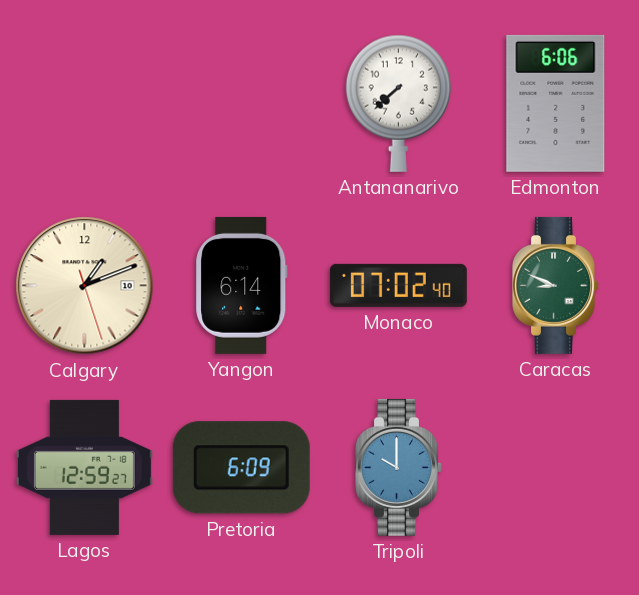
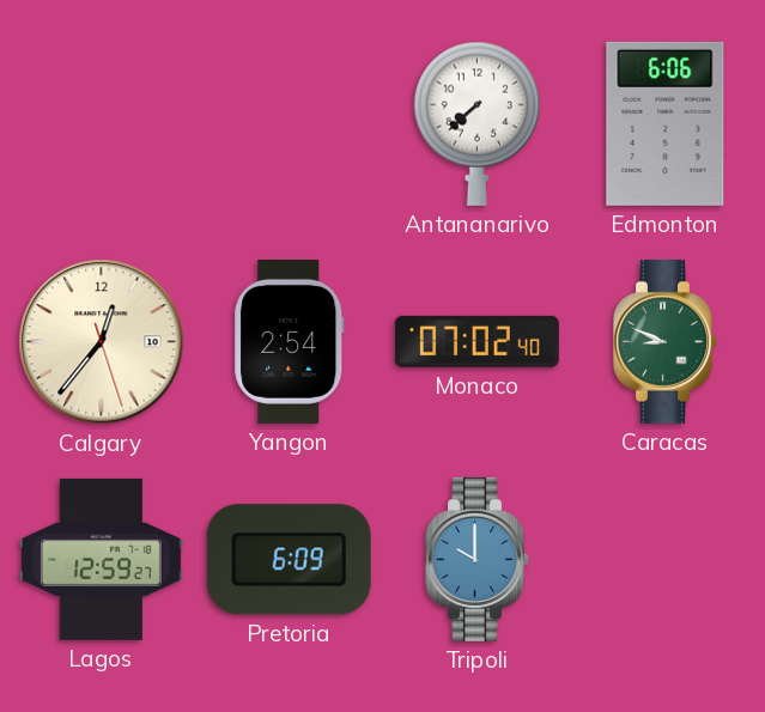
Calgary: 1:11 -> 12:36
Yangon: 6:14 -> 2:54
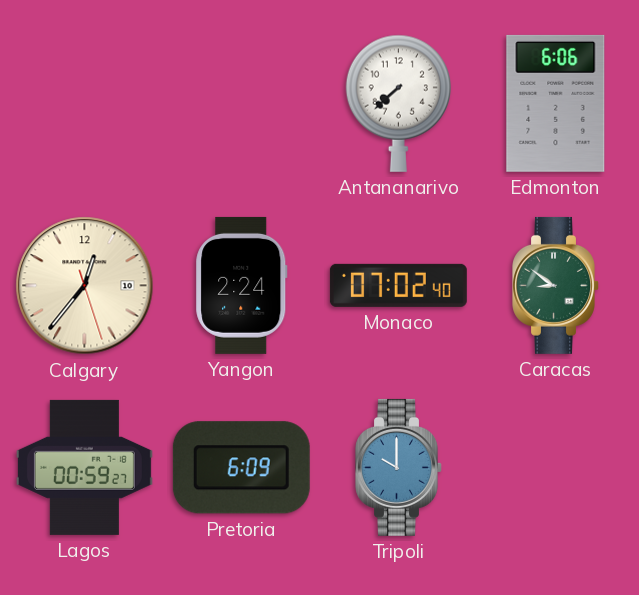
Yangon: 2:54 -> 2:24
Caracas: 8:49 -> 8:51
Lagos: 12:59 -> 00:59
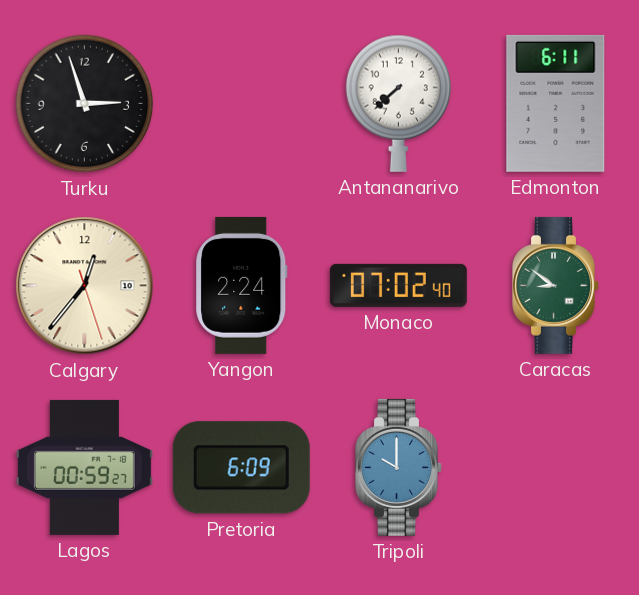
Turku: none -> 2:57
Edmonton: 6:06 -> 6:11
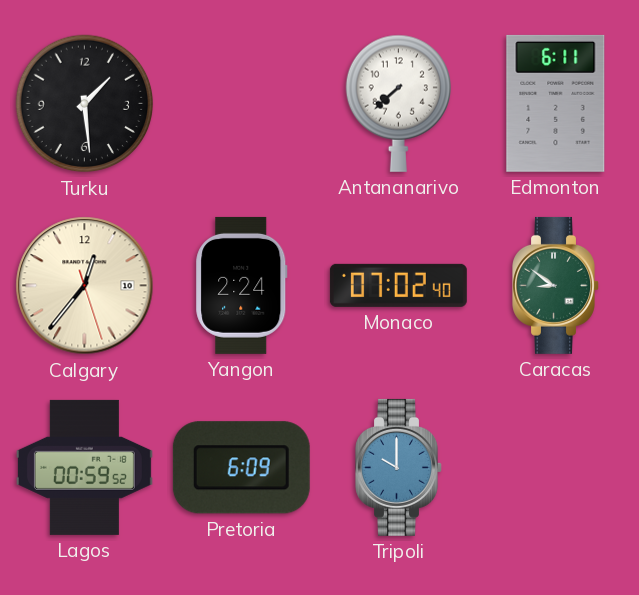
Turku: 2:57 -> 1:29
Lagos: 00:59:27 -> 00:59:52
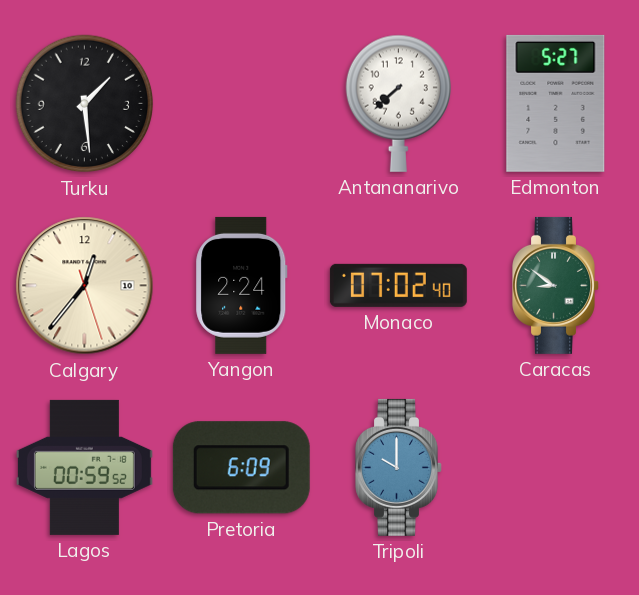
Edmonton: 6:11 -> 5:27
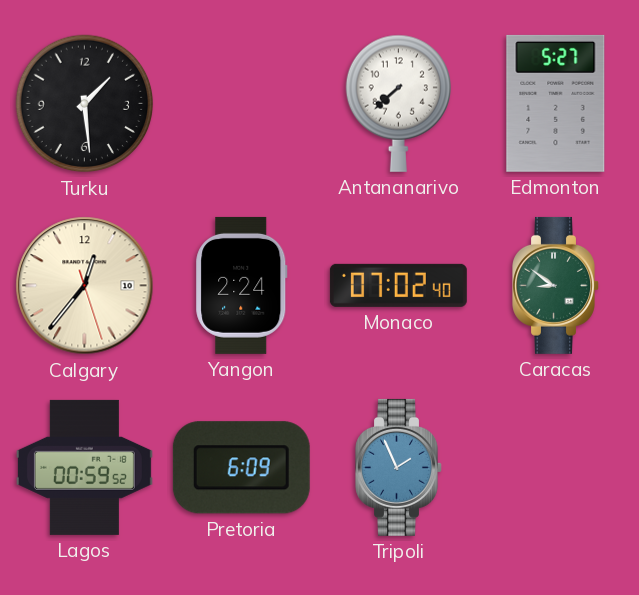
Tripoli: 10:00 -> 1:56
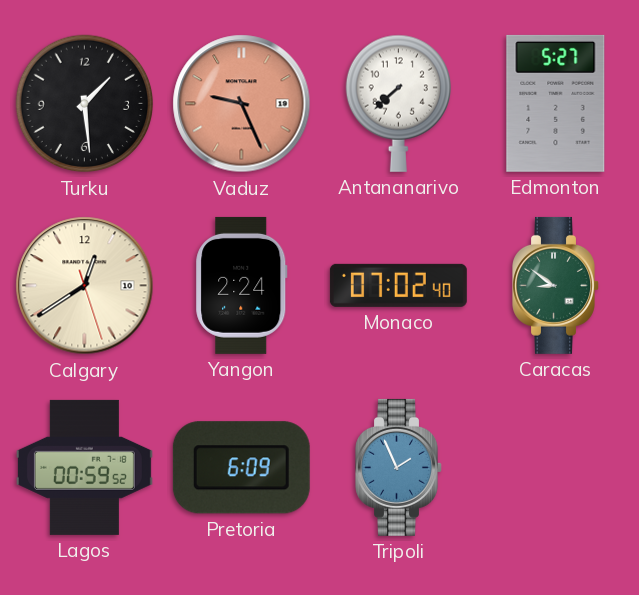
Vaduz: none -> 9:26
Calgary: 12:36 -> 12:39
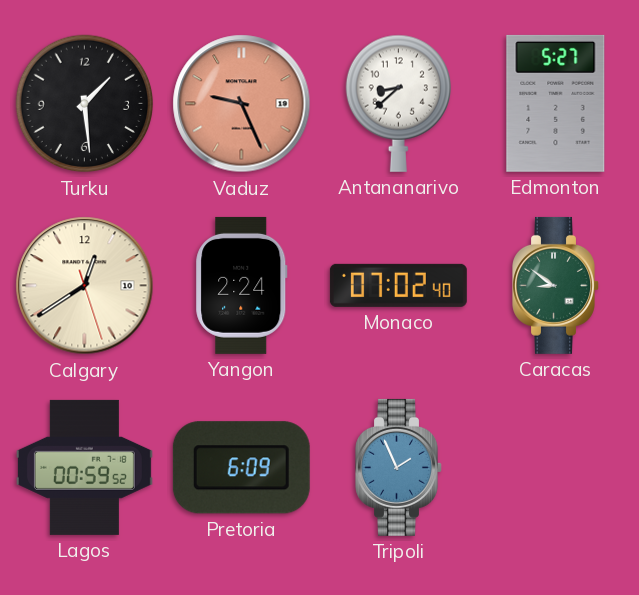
Antananarivo: 7:38 -> 8:38
